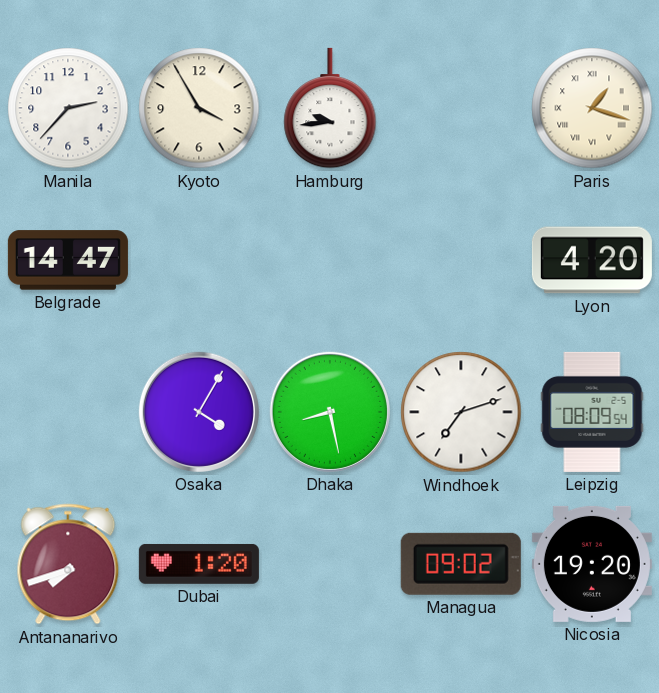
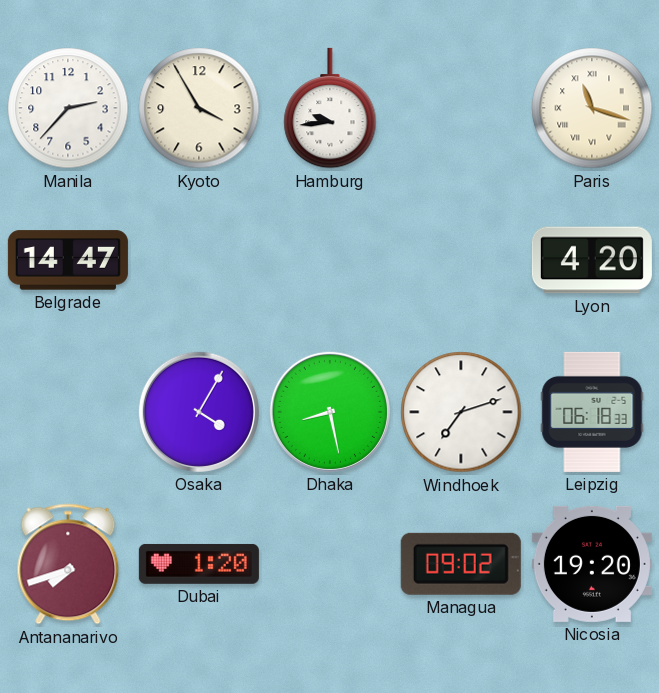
Paris: 1:18 -> 11:18
Leipzig: 08:09 -> 06:18
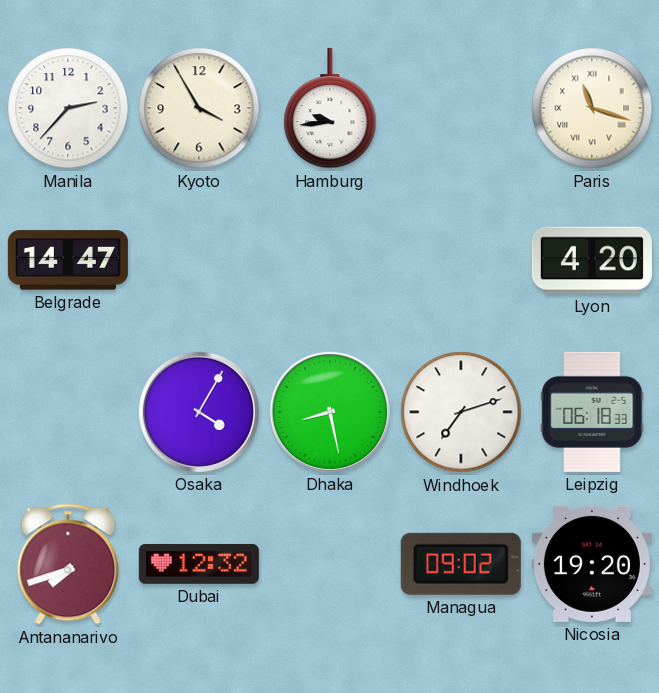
Dubai: 1:20 -> 12:32
